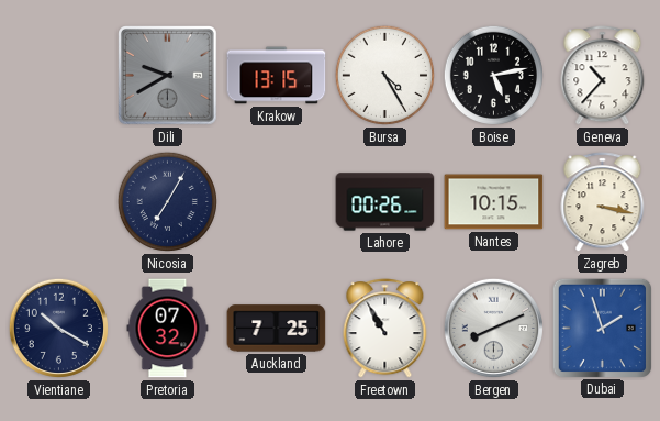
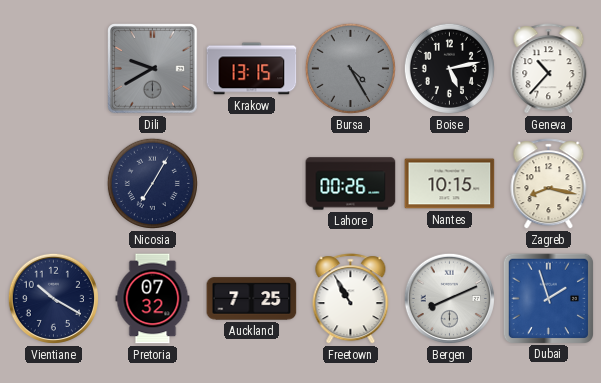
Bursa dial: white -> grey
Zagreb: 3:17 -> 8:17
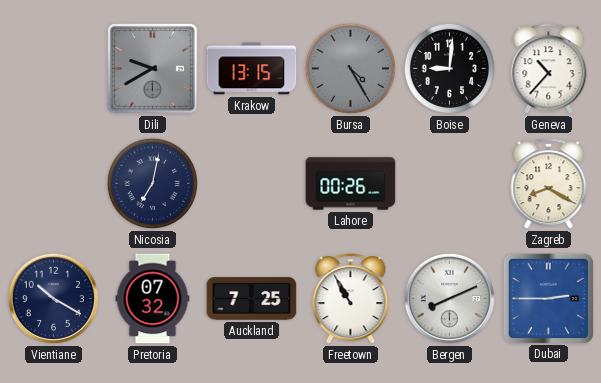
Boise: 5:13 -> 9:01
Nicosia: 7:05 -> 7:02
Nantes: 10:15 -> none
Zagreb: 8:17 -> 8:20
Dubai: 1:57 -> 2:45
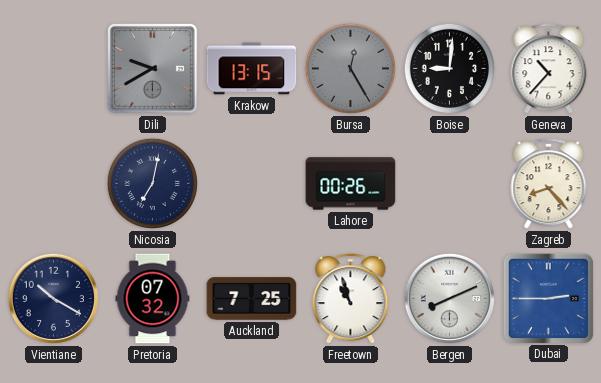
Bursa: 4:25 -> 12:25
Zagreb: 8:20 -> 8:23
Freetown: 10:55 -> 10:57
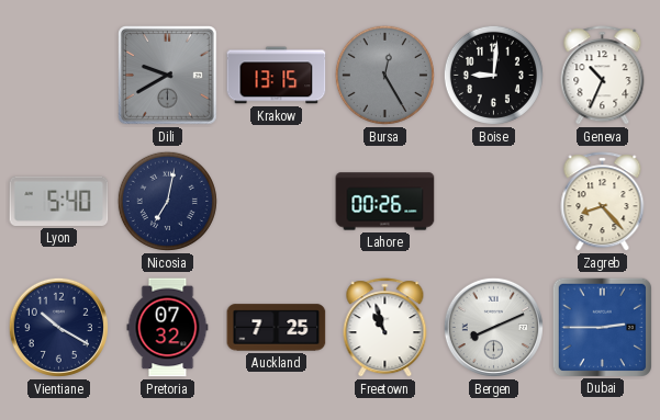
Geneva: 10:37 -> 10:34
Lyon: none -> 5:40
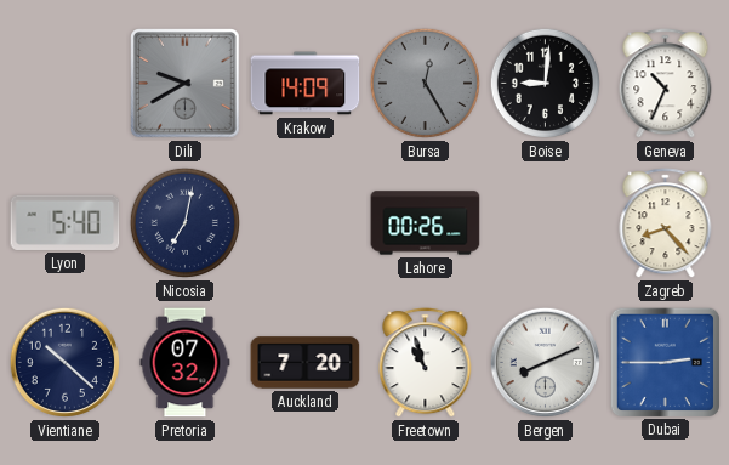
Krakow: 13:15 -> 14:09
Vientiane: 10:20 -> 10:22
Auckland: 7:25 -> 7:20
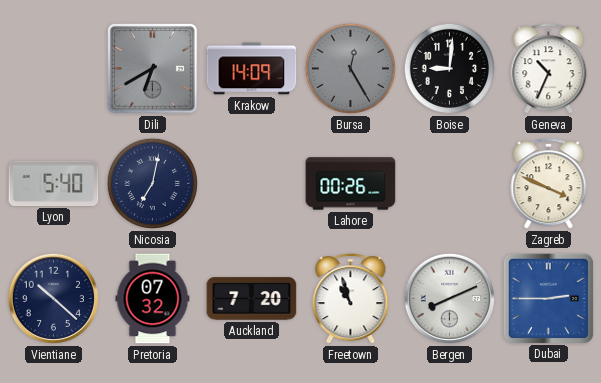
Dili: 9:40 -> 6:40
Zagreb: 8:23 -> 3:49
